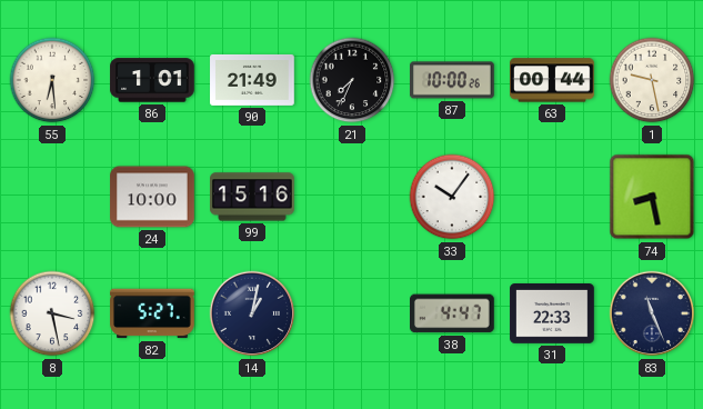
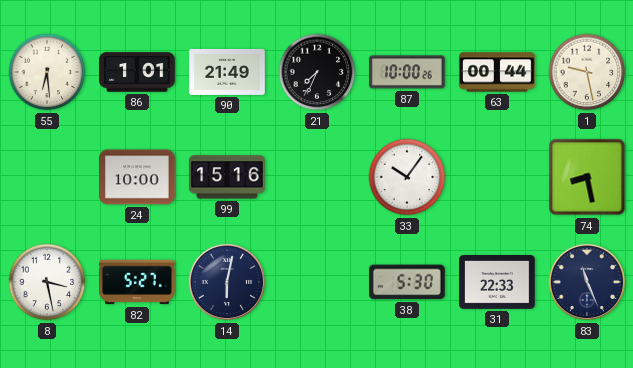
14: 1:02 -> 6:02
38: 4:47 -> 5:30
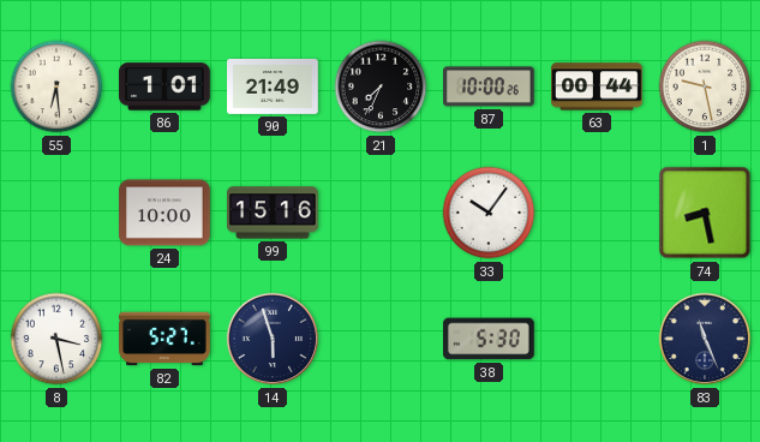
14: 6:02 -> 5:57
31: 22:33 -> none
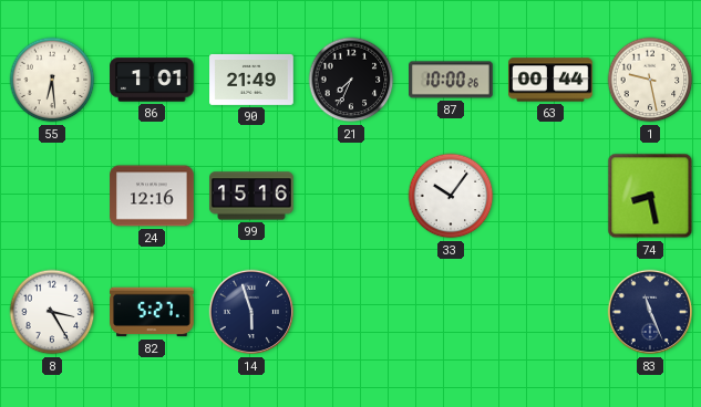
24: 10:00 -> 12:16
8: 3:28 -> 3:25
38: 5:30 -> none
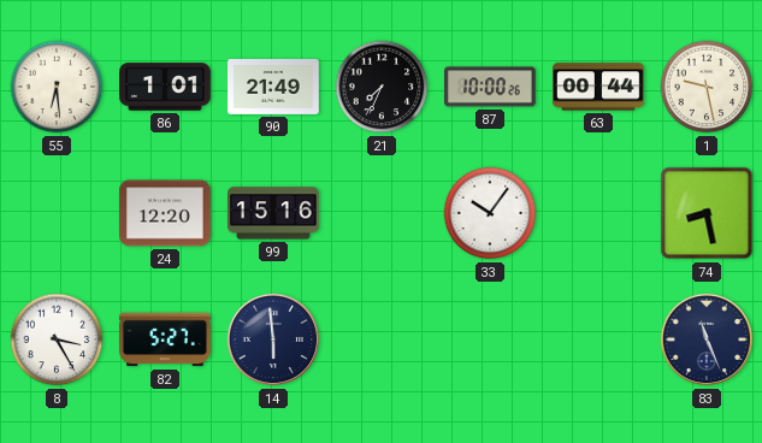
24: 12:16 -> 12:20
14: 5:57 -> 5:59
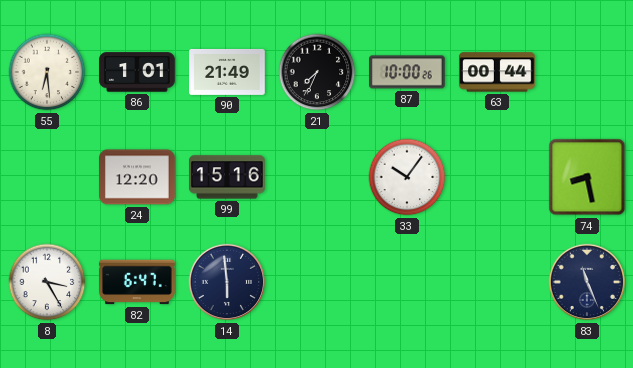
1: 9:28 -> none
82: 5:27 -> 6:47
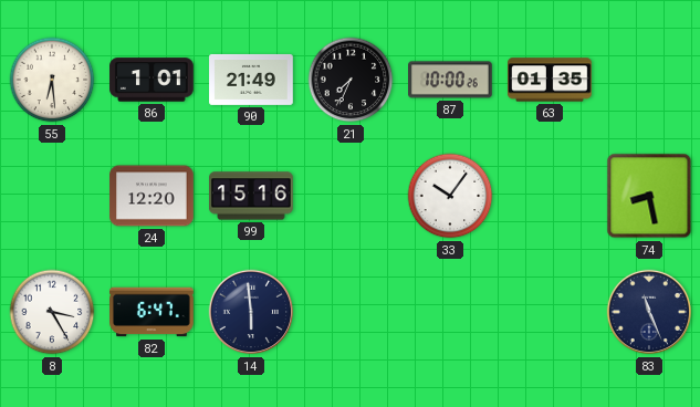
63: 00:44 -> 01:35
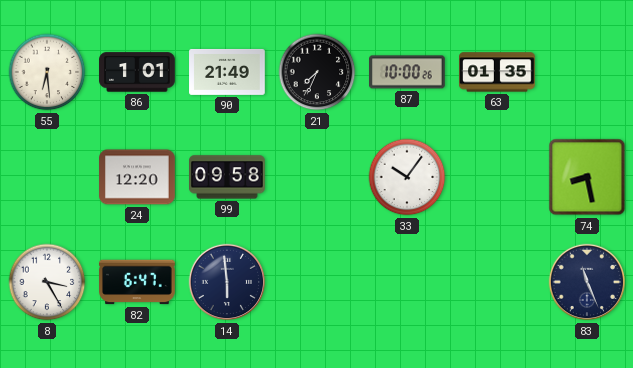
99: 15:16 -> 09:58
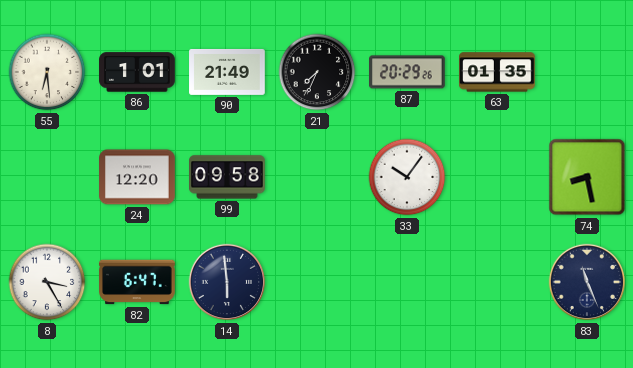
87: 10:00 -> 20:29
